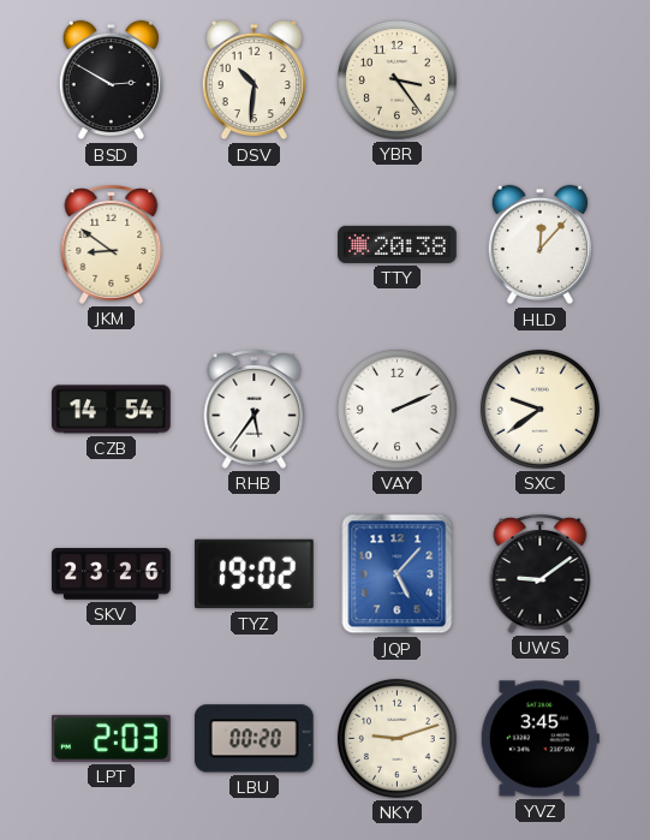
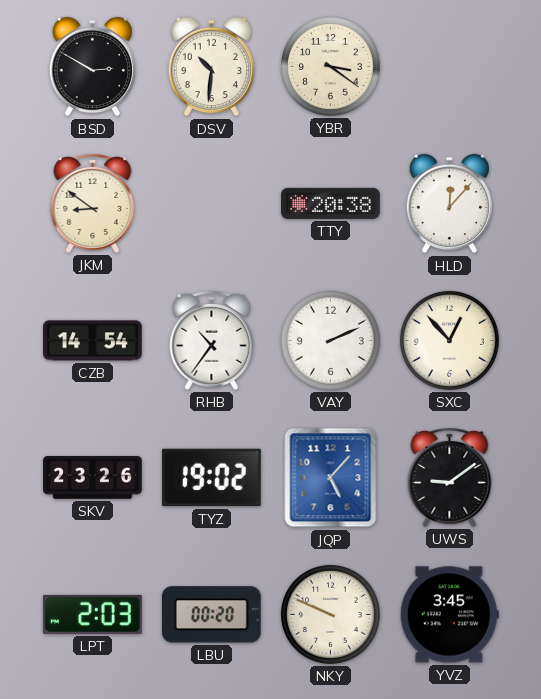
YBR: 3:24 -> 3:21
RHB: 5:36 -> 10:36
SXC: 9:39 -> 12:53
NKY: 9:12 -> 9:49
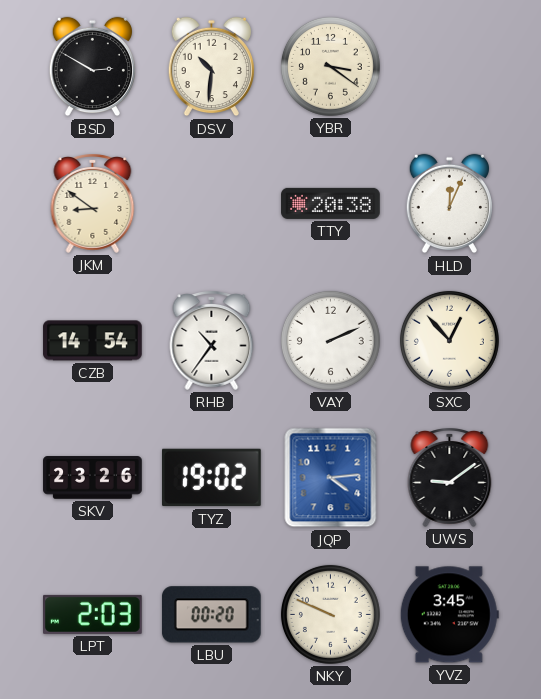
HLD: 12:07 -> 12:04
JQP: 5:07 -> 4:14
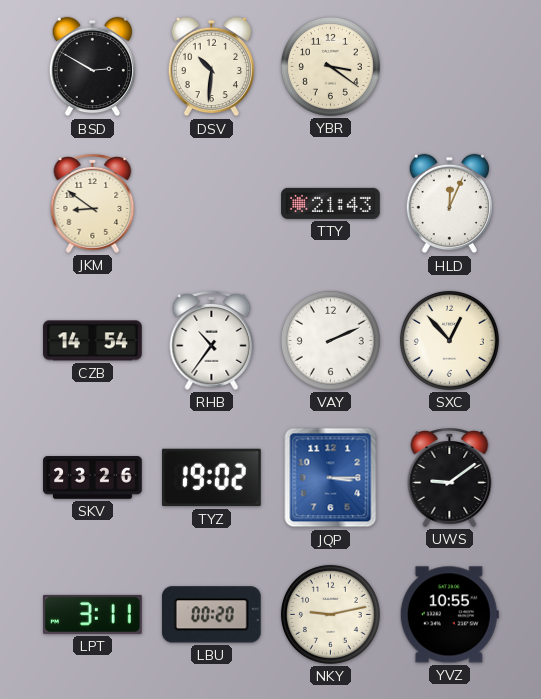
TTY: 20:38 -> 21:43
JQP: 4:14 -> 3:15
LPT: 2:03 -> 3:11
NKY: 9:49 -> 9:13
YVZ: 3:45 -> 10:55
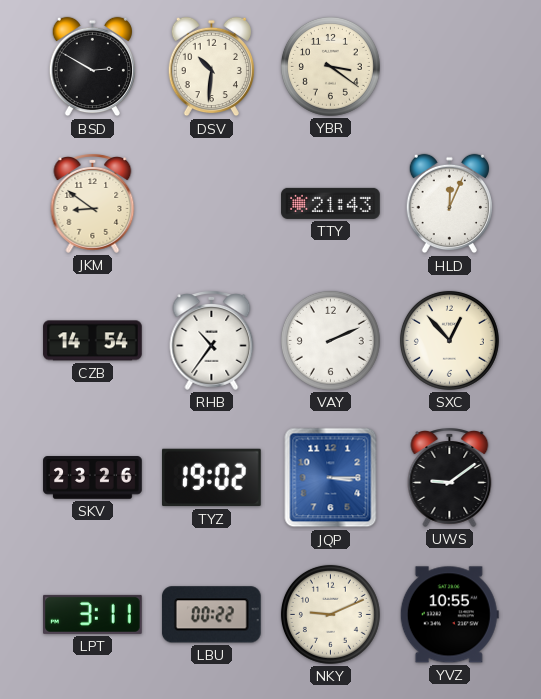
LBU: 00:20 -> 00:22
NKY: 9:13 -> 9:11
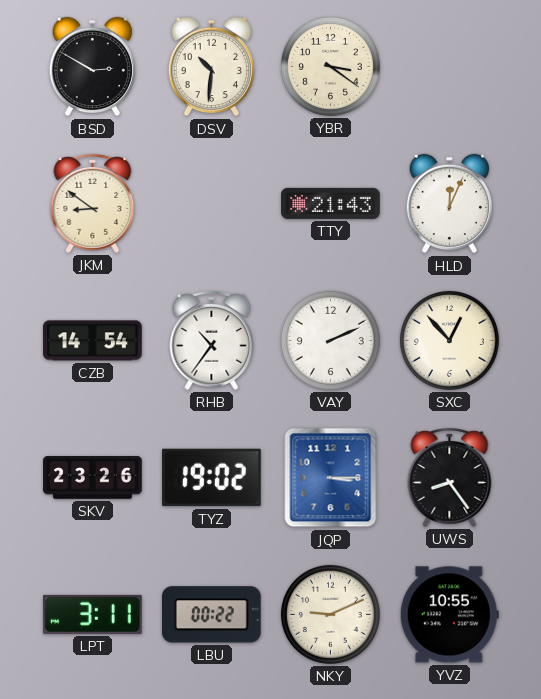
UWS: 9:09 -> 8:24
